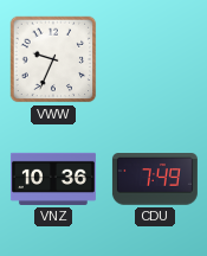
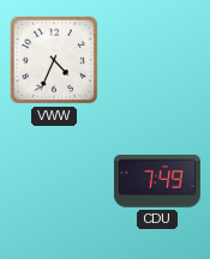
VWW: 9:34 -> 4:34
VNZ: 10:36 -> none
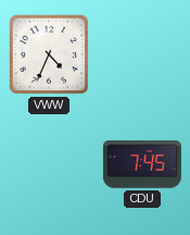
CDU: 7:49 -> 7:45
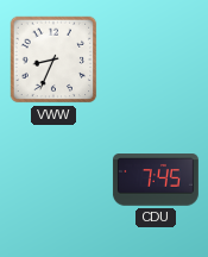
VWW: 4:34 -> 8:34
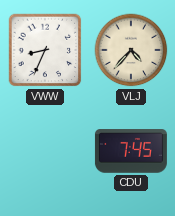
VLJ: none -> 4:37
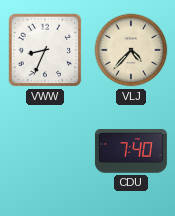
CDU: 7:45 -> 7:40
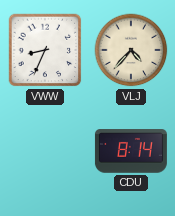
CDU: 7:40 -> 8:14
